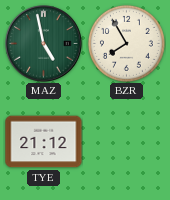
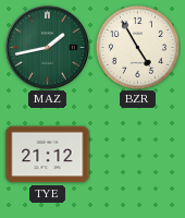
MAZ: 4:58 -> 1:43
BZR: 7:55 -> 4:55
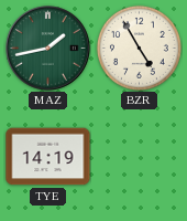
TYE: 21:12 -> 14:19
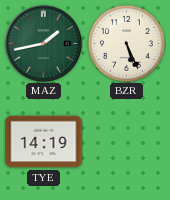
BZR: 4:55 -> 5:26
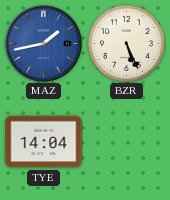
MAZ dial: green -> blue
TYE: 14:19 -> 14:04
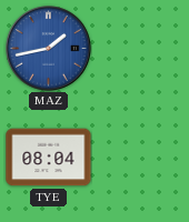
BZR: 5:26 -> none
TYE: 14:04 -> 08:04
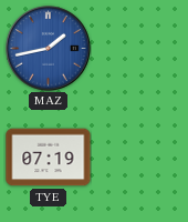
TYE: 08:04 -> 07:19
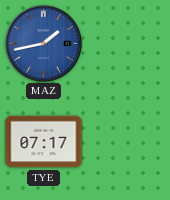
TYE: 07:19 -> 07:17
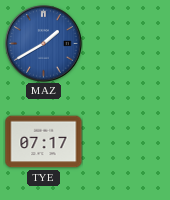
MAZ: 1:43 -> 1:40
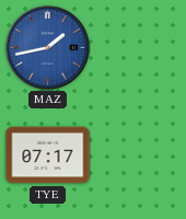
MAZ: 1:40 -> 1:43
